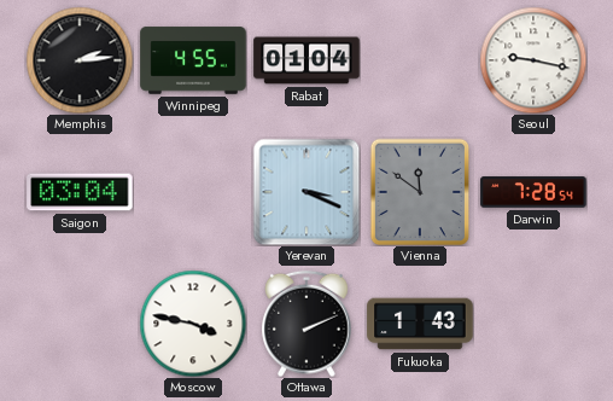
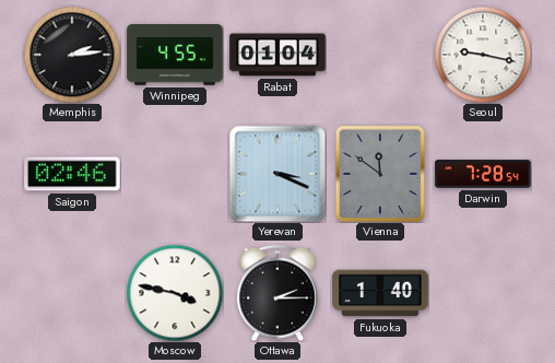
Saigon: 03:04 -> 02:46
Ottawa: 2:11 -> 2:15
Fukuoka: 1:43 -> 1:40
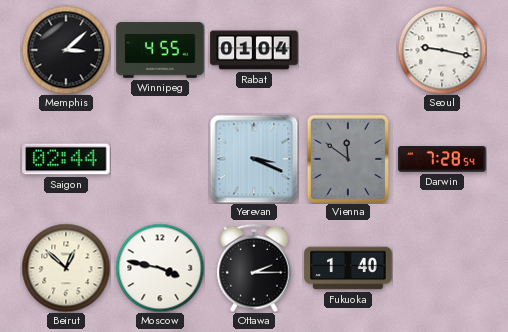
Memphis: 2:14 -> 3:08
Saigon: 02:46 -> 02:44
Beirut: none -> 12:52
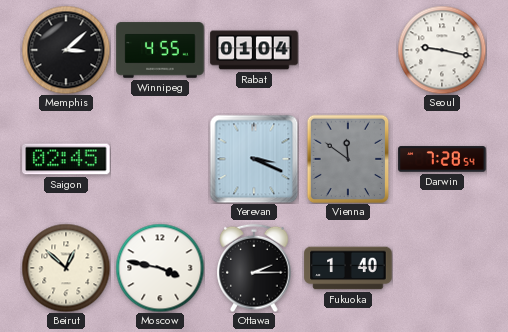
Saigon: 02:44 -> 02:45
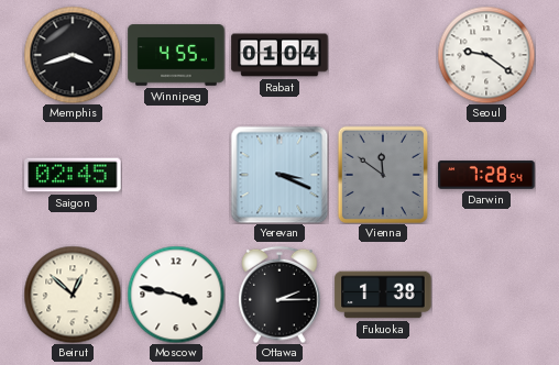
Memphis: 3:08 -> 3:42
Seoul: 9:17 -> 9:21
Fukuoka: 1:40 -> 1:38
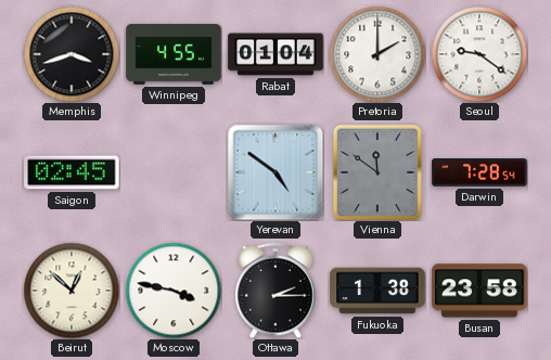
Pretoria: none -> 2:00
Yerevan: 3:19 -> 4:51
Busan: none -> 23:58
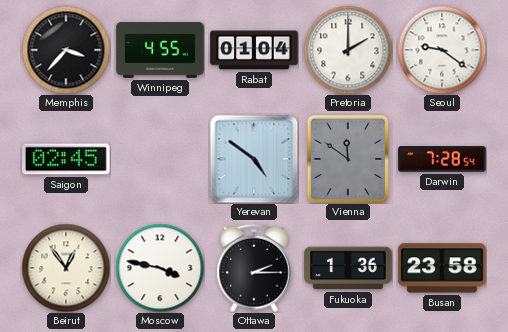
Memphis: 3:42 -> 3:37
Beirut: 12:52 -> 12:54
Fukuoka: 1:38 -> 1:36
